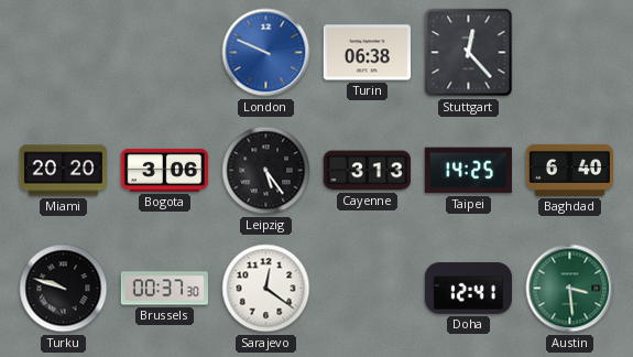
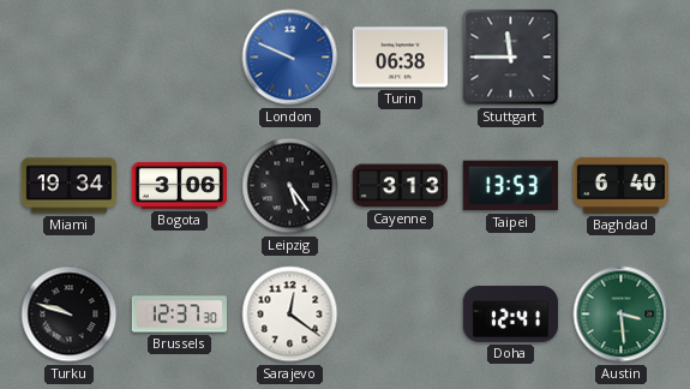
Stuttgart: 12:23 -> 11:45
Miami: 20:20 -> 19:34
Taipei: 14:25 -> 13:53
Brussels: 00:37 -> 12:37
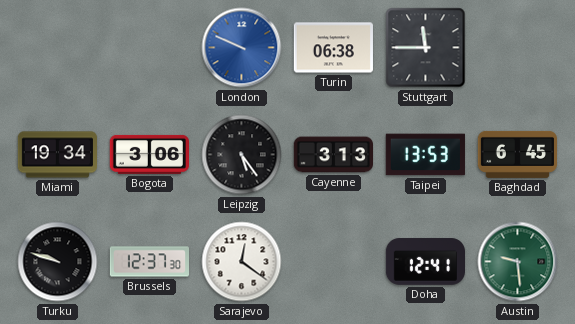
Baghdad: 6:40 -> 6:45
Austin: 3:29 -> 9:29
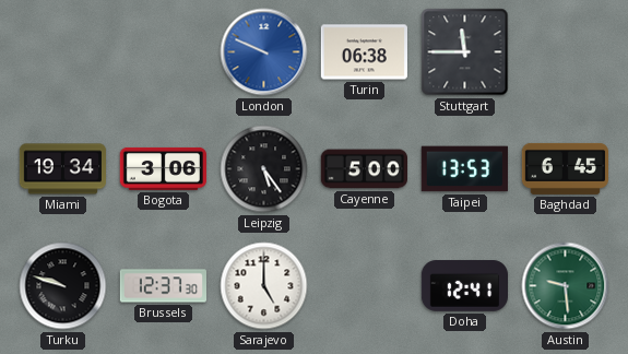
Cayenne: 3:13 -> 5:00
Sarajevo: 12:21 -> 5:00
